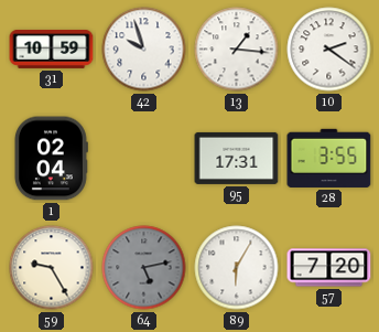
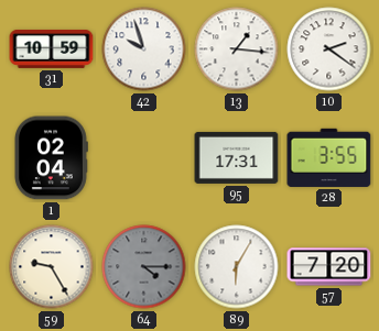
64: 5:13 -> 4:15
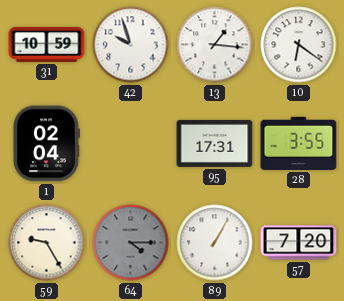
10: 2:21 -> 6:21
89: 6:05 -> 1:05
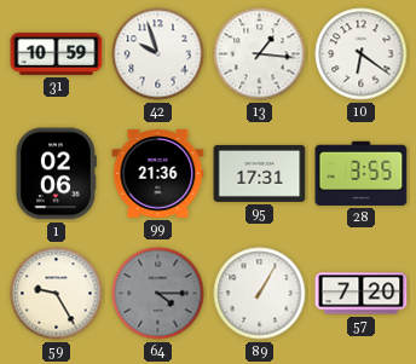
1: 02:04 -> 02:06
99: none -> 21:36
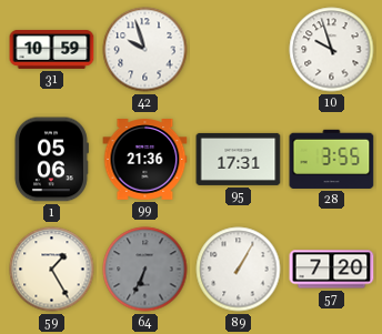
13: 1:16 -> none
10: 6:21 -> 9:57
1: 02:06 -> 05:06
59: 9:25 -> 1:25
64: 4:15 -> 6:34
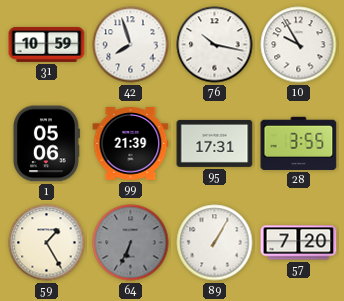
42: 9:57 -> 7:57
76: none -> 10:17
10: 9:57 -> 9:55
99: 21:36 -> 21:39
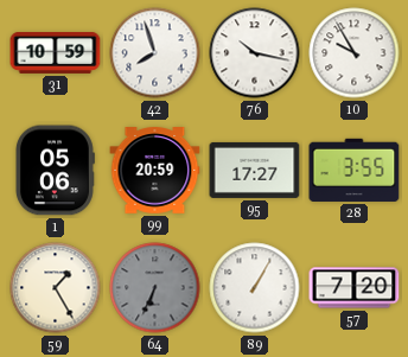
99: 21:39 -> 20:59
95: 17:31 -> 17:27
